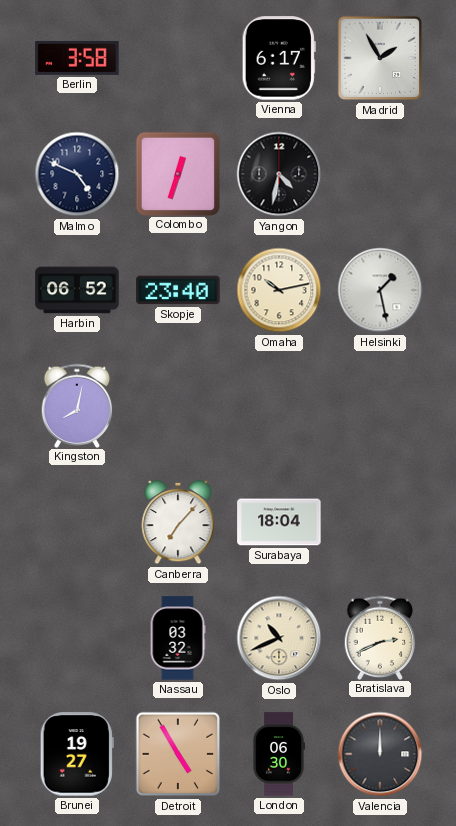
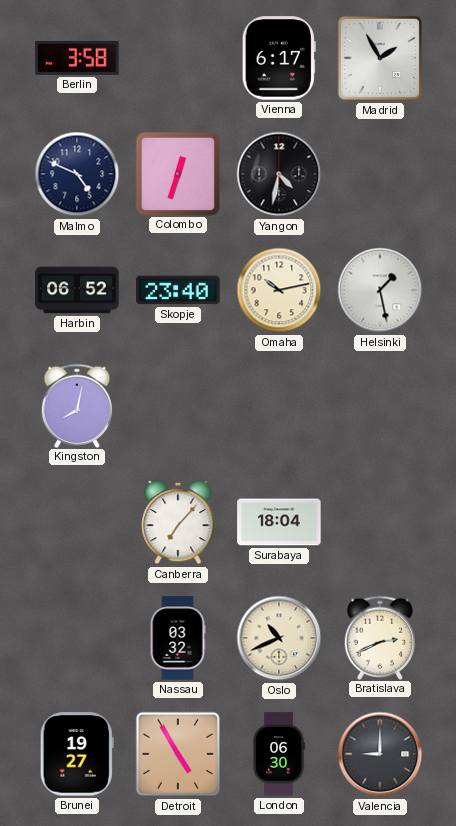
Valencia: 12:00 -> 9:00
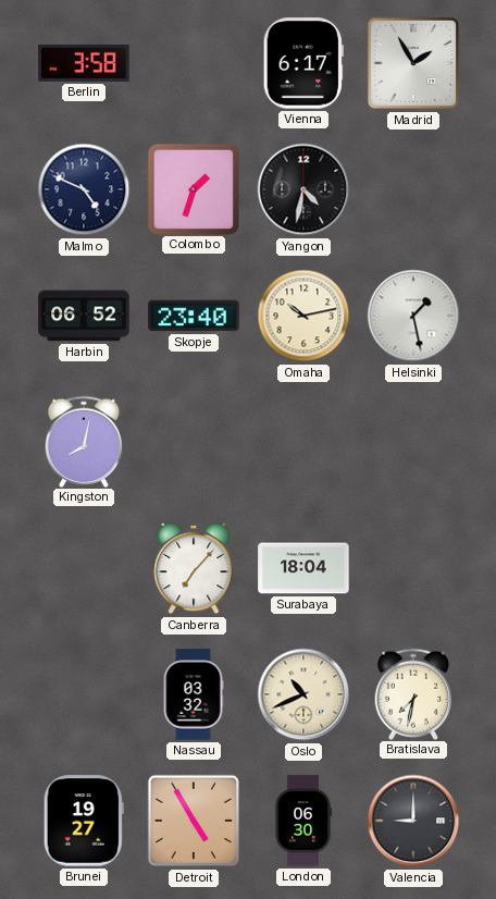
Colombo: 12:33 -> 1:33
Bratislava: 2:41 -> 7:32
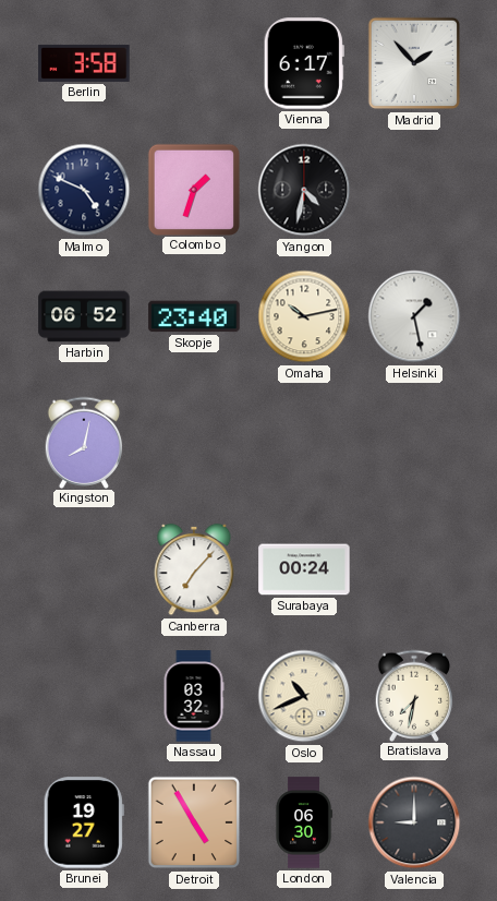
Madrid: 1:55 -> 1:53
Surabaya: 18:04 -> 00:24
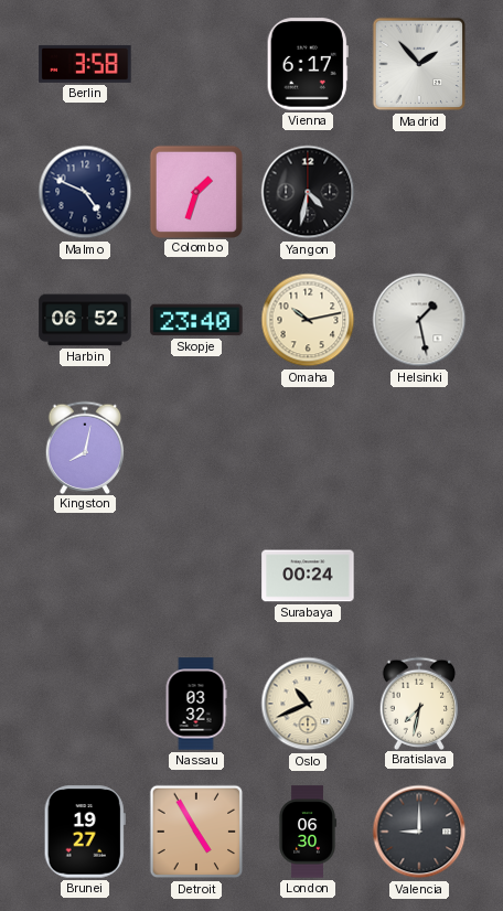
Canberra: 7:07 -> none
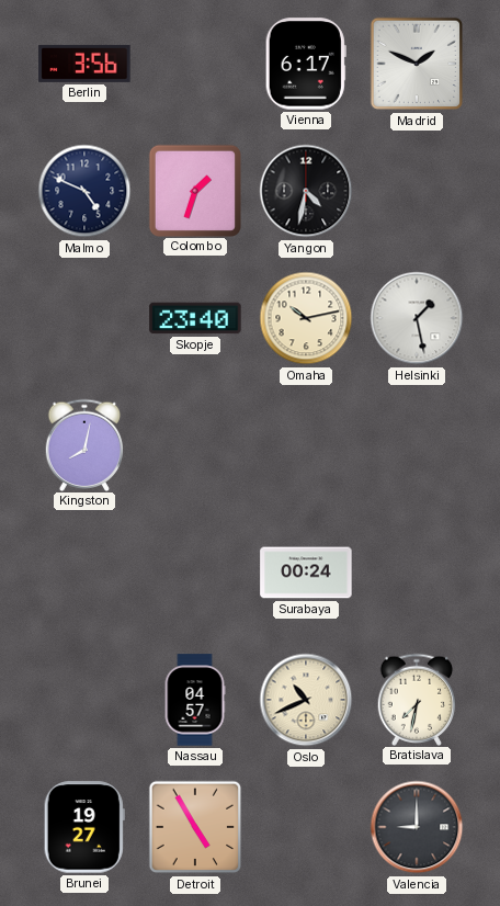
Berlin: 3:58 -> 3:56
Madrid: 1:53 -> 1:49
Harbin: 06:52 -> none
Nassau: 03:32 -> 04:57
London: 06:30 -> none
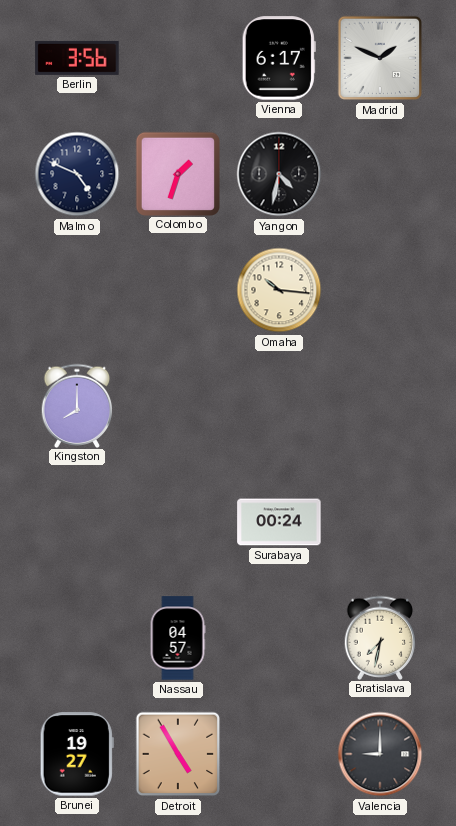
Skopje: 23:40 -> none
Omaha: 10:13 -> 10:16
Helsinki: 1:28 -> none
Kingston: 8:02 -> 8:00
Oslo: 10:41 -> none
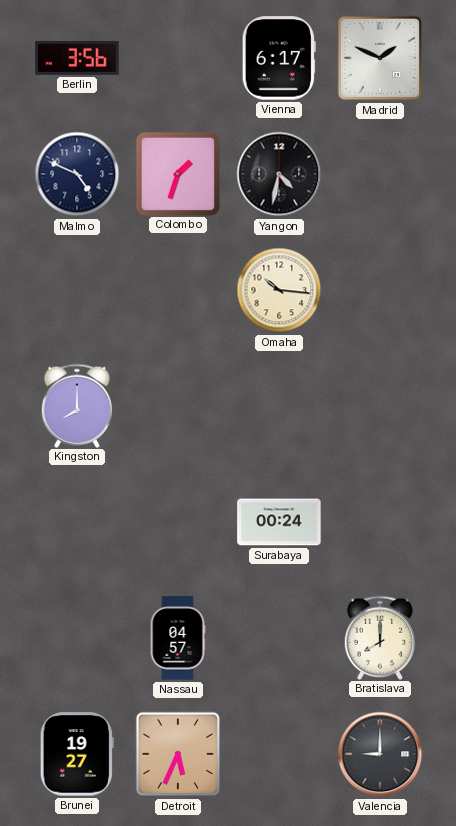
Bratislava: 7:32 -> 8:00
Detroit: 4:55 -> 5:34
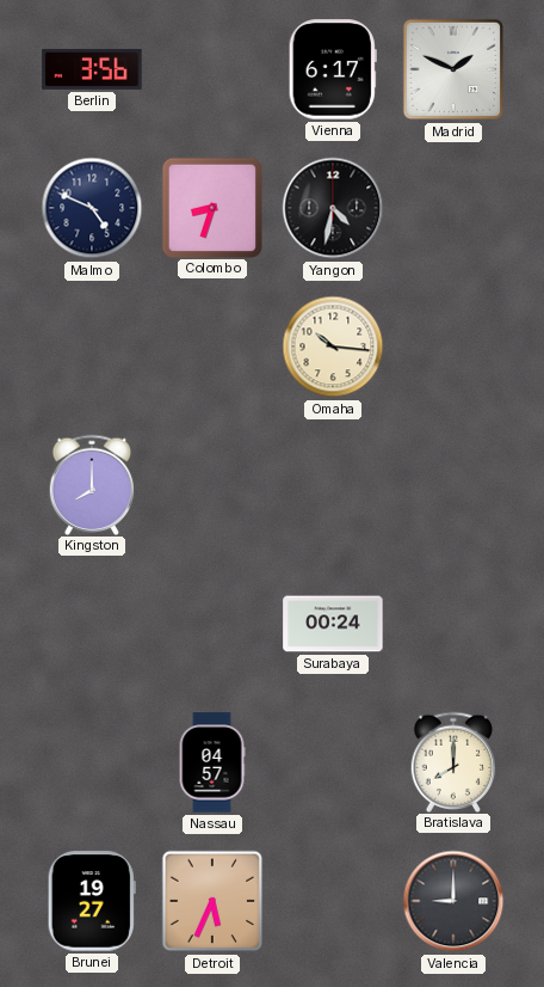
Colombo: 1:33 -> 8:33
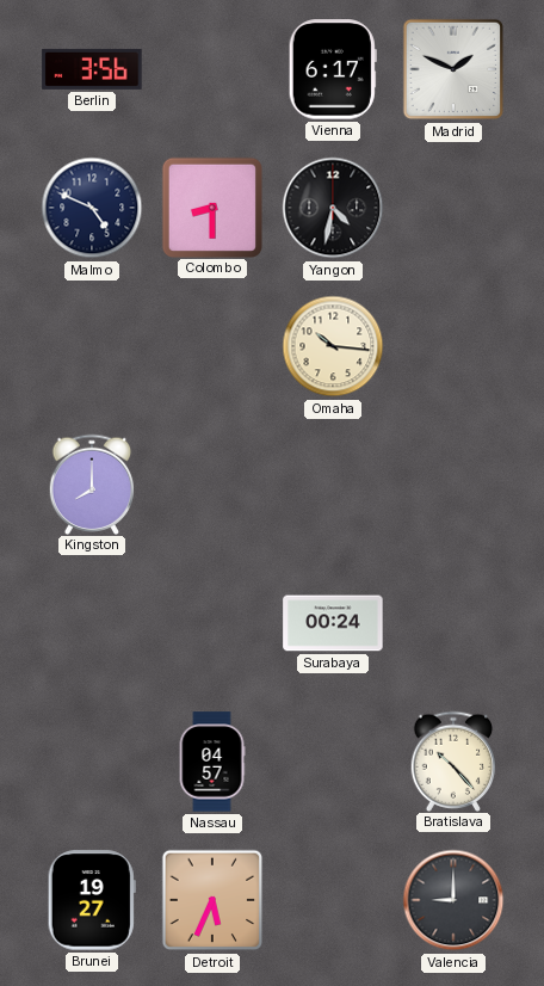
Colombo: 8:33 -> 8:30
Bratislava: 8:00 -> 10:23
